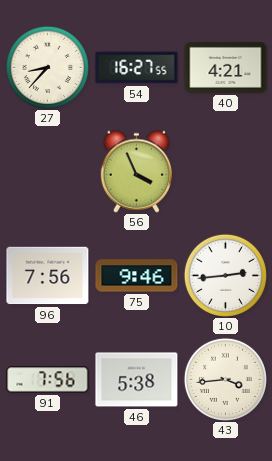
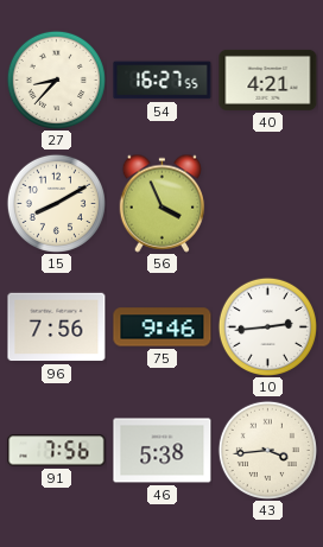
15: none -> 8:10
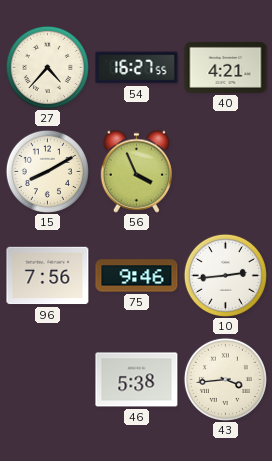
27: 8:37 -> 4:37
91: 7:56 -> none
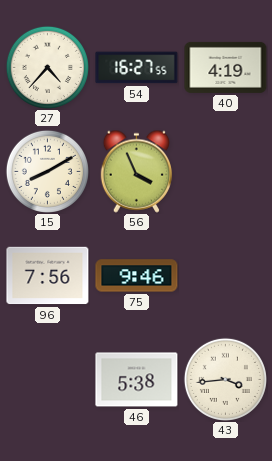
40: 4:21 -> 4:19
10: 2:44 -> none
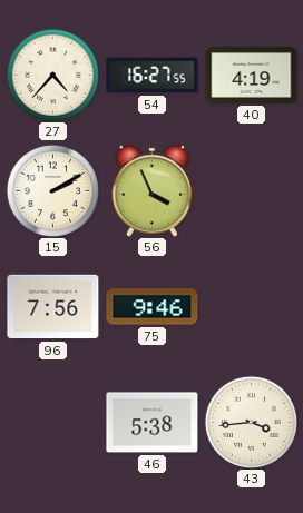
15: 8:10 -> 2:10
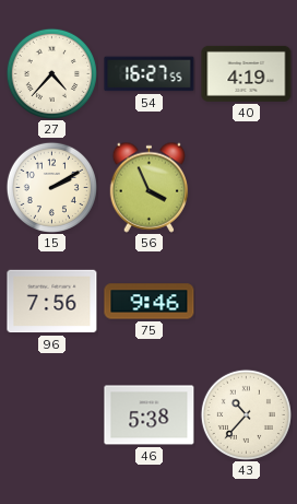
43: 3:44 -> 10:37
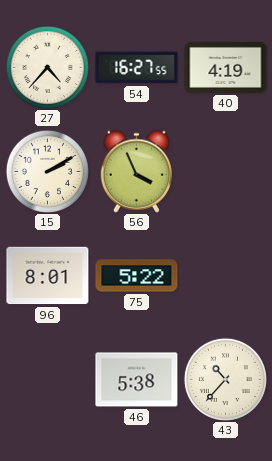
96: 7:56 -> 8:01
75: 9:46 -> 5:22
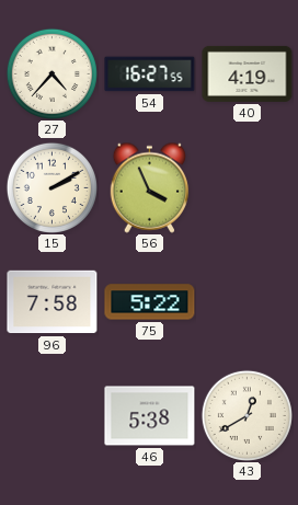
96: 8:01 -> 7:58
43: 10:37 -> 12:40
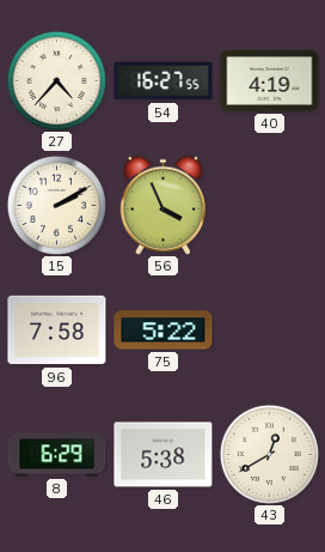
8: none -> 6:29
